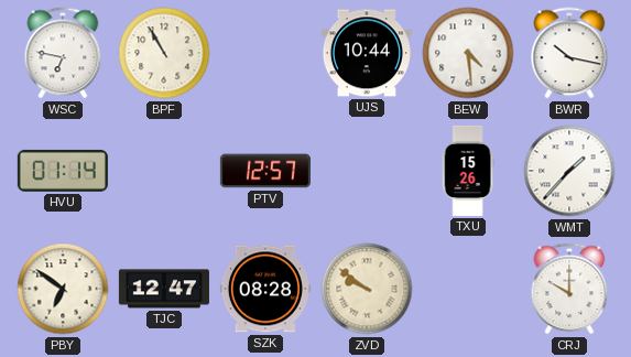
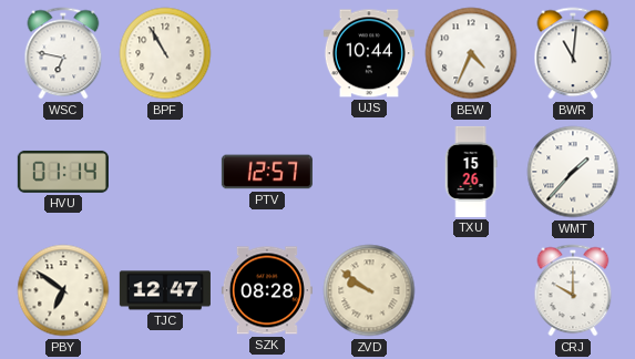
BEW: 4:29 -> 4:34
BWR: 10:17 -> 11:01
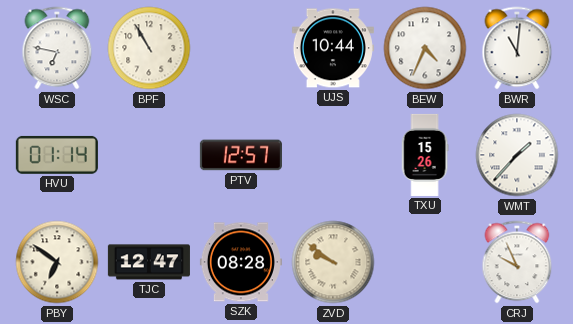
CRJ: 10:00 -> 9:56
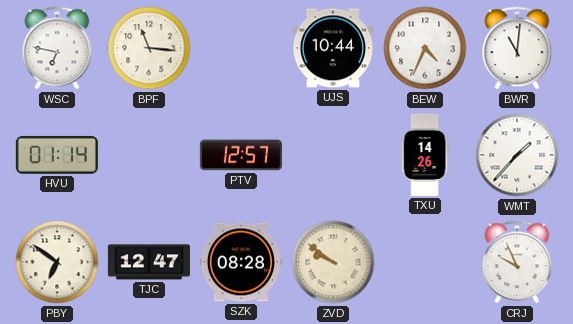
BPF: 10:55 -> 11:16
TXU: 15:26 -> 14:26
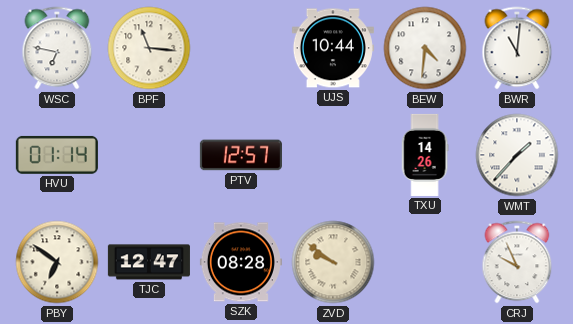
BEW: 4:34 -> 4:31
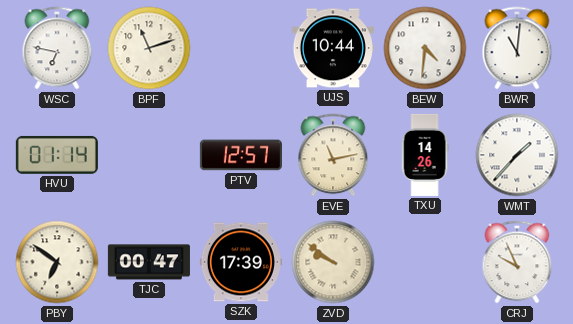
BPF: 11:16 -> 11:12
EVE: none -> 11:13
TJC: 12:47 -> 00:47
SZK: 08:28 -> 17:39
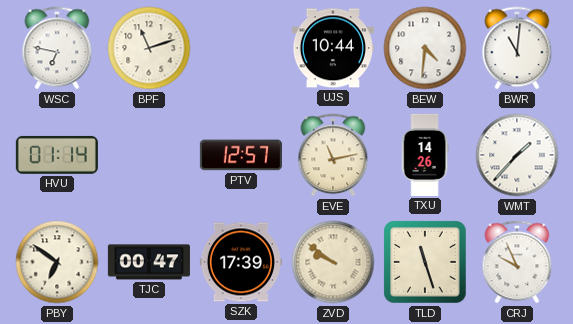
TLD: none -> 11:27
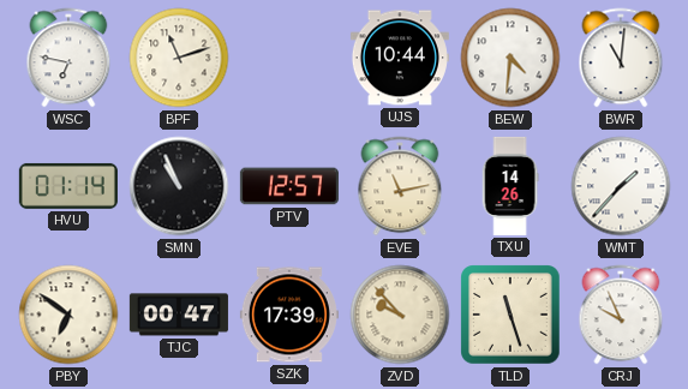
SMN: none -> 10:56
ZVD: 9:51 -> 9:53
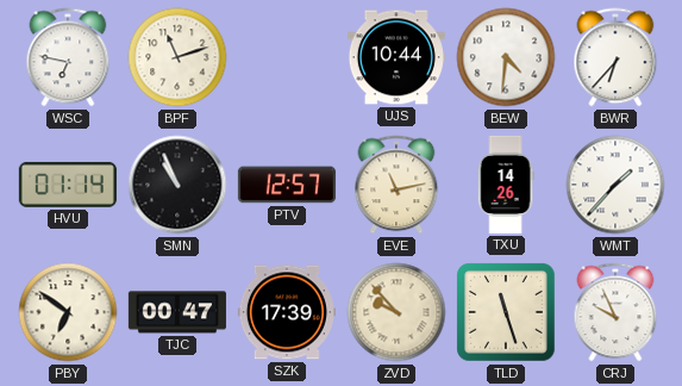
BWR: 11:01 -> 6:37
